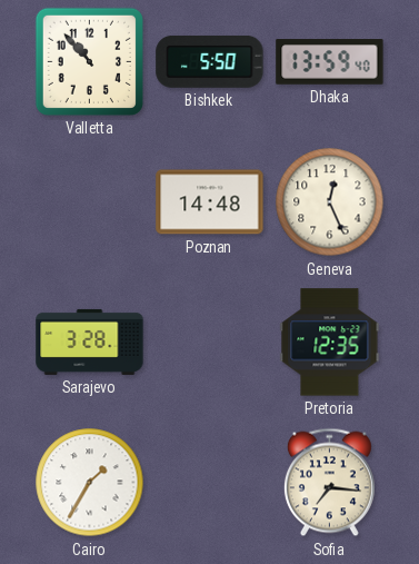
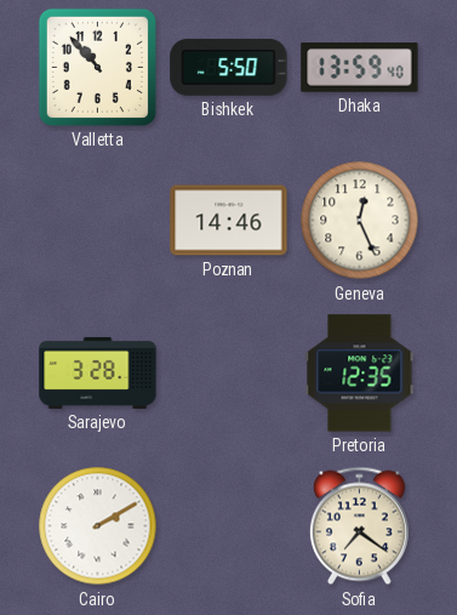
Poznan: 14:48 -> 14:46
Cairo: 1:35 -> 2:10
Sofia: 7:16 -> 7:21
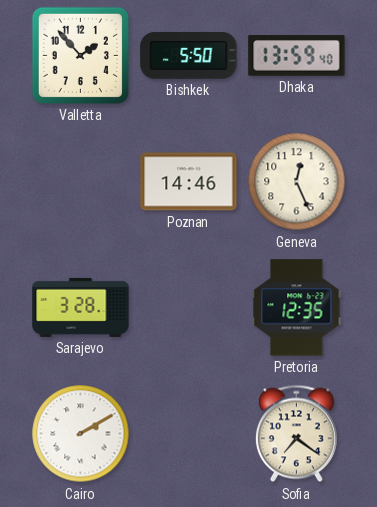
Valletta: 10:53 -> 1:53
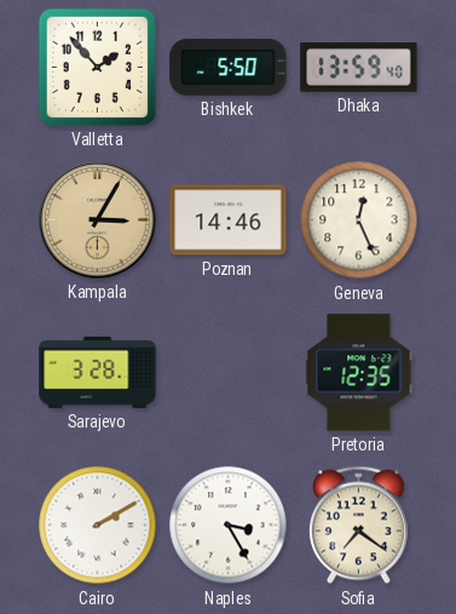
Kampala: none -> 3:05
Naples: none -> 3:25
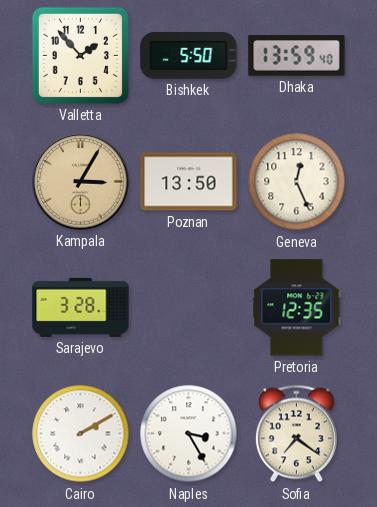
Poznan: 14:46 -> 13:50
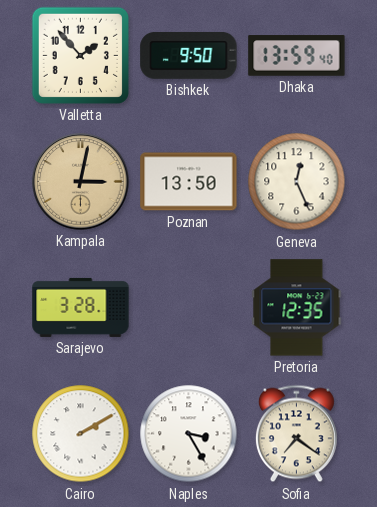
Bishkek: 5:50 -> 9:50
Kampala: 3:05 -> 3:02
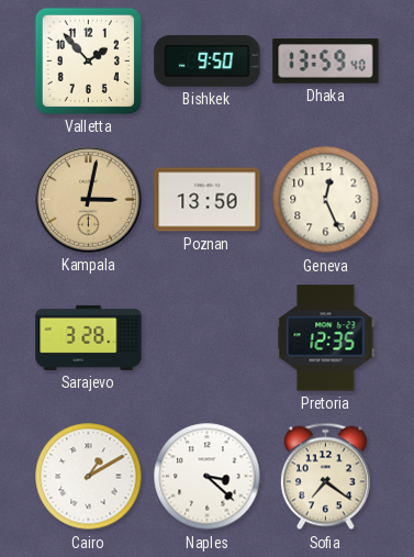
Cairo: 2:10 -> 1:10
Naples: 3:25 -> 3:22
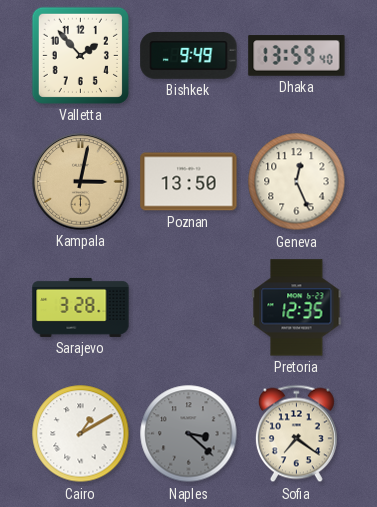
Bishkek: 9:50 -> 9:49
Naples dial: white -> grey
